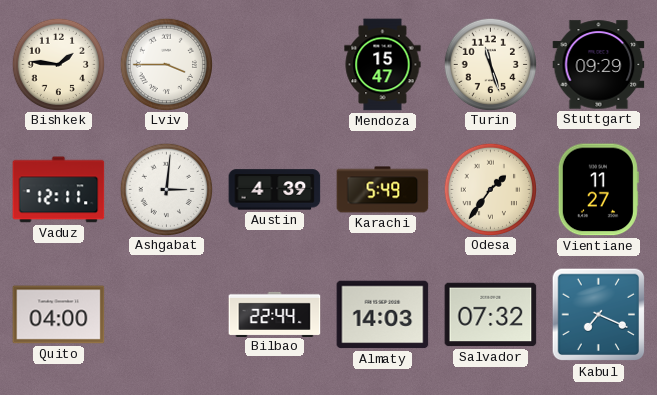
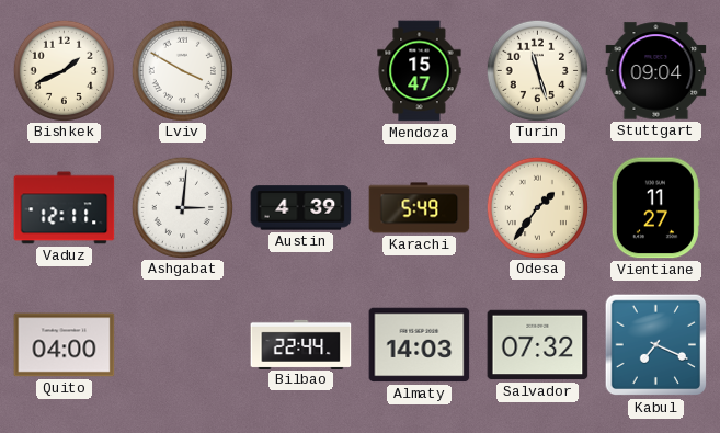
Bishkek: 1:46 -> 1:41
Lviv: 3:45 -> 3:50
Stuttgart: 09:29 -> 09:04
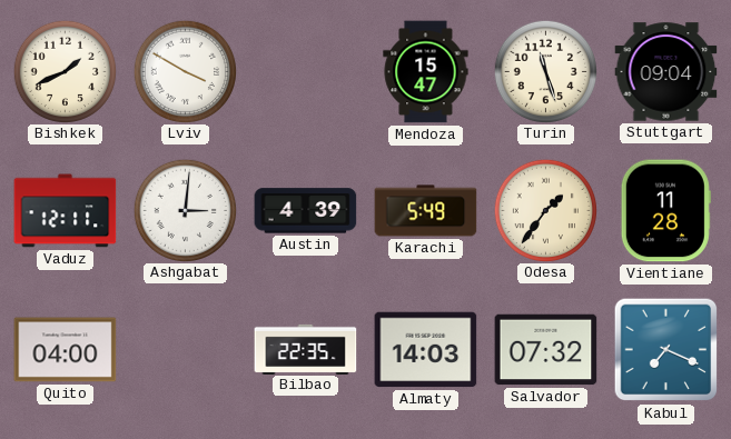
Vientiane: 11:27 -> 11:28
Bilbao: 22:44 -> 22:35
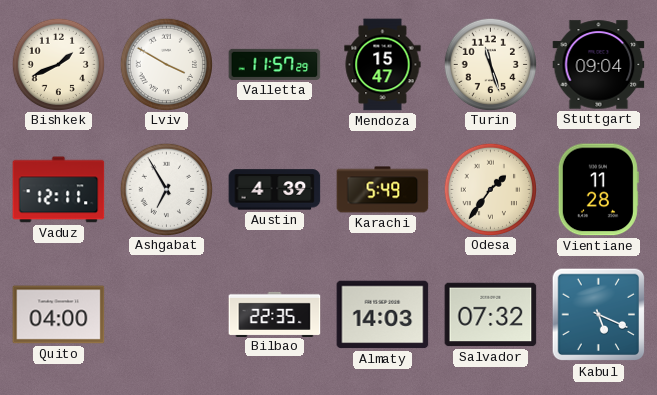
Valletta: none -> 11:57
Ashgabat: 3:01 -> 6:55
Kabul: 7:19 -> 5:19
